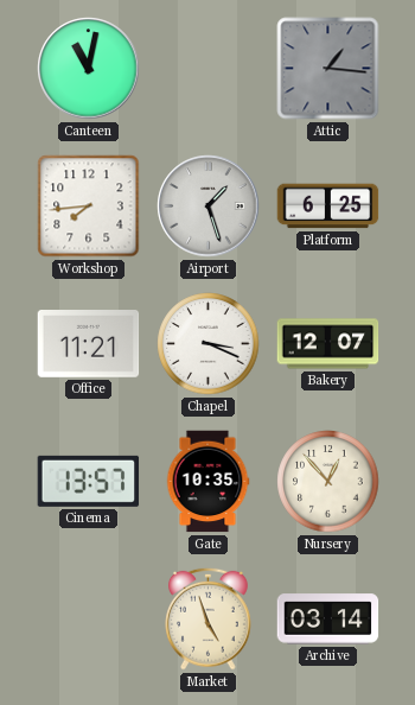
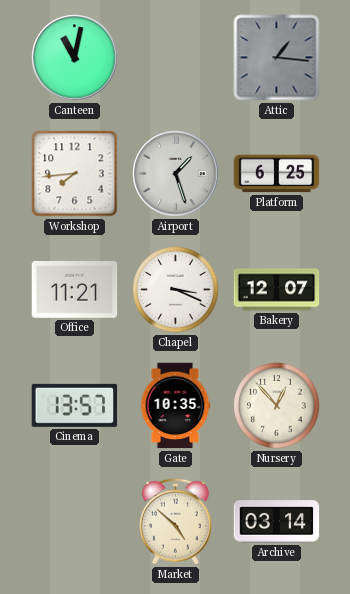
Market: 4:57 -> 4:52
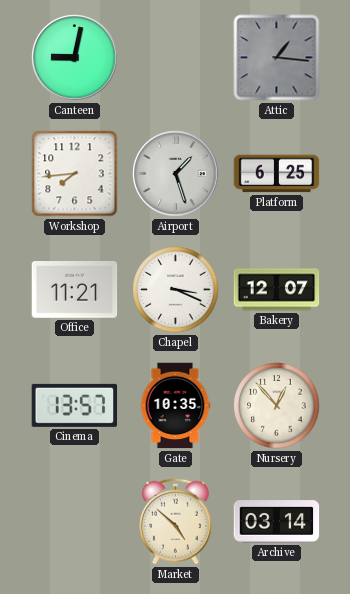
Canteen: 11:02 -> 9:02
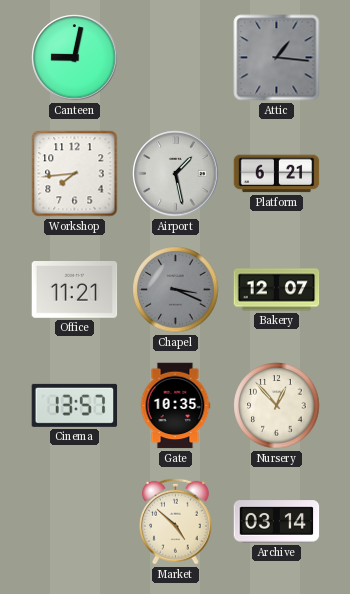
Airport: 1:27 -> 1:28
Platform: 6:25 -> 6:21
Chapel dial: white -> grey
